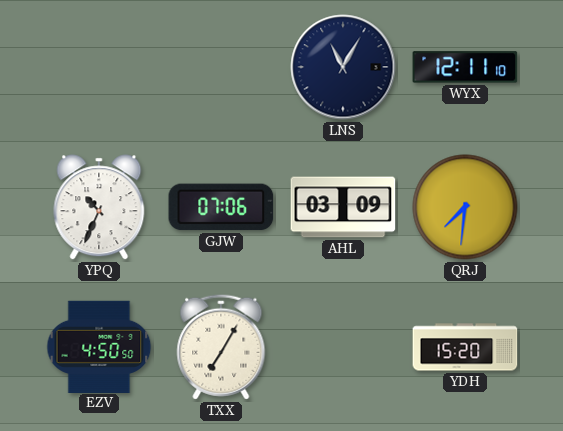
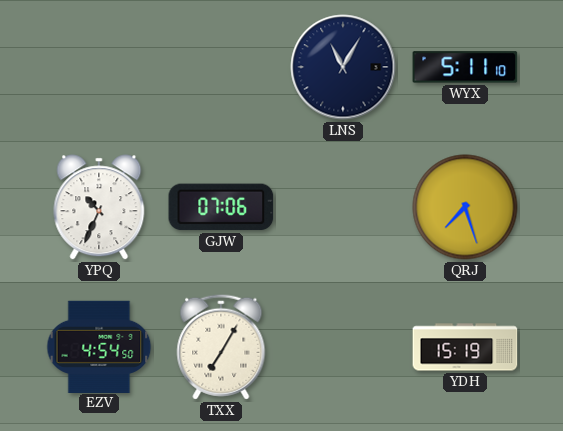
WYX: 12:11 -> 5:11
AHL: 03:09 -> none
QRJ: 7:31 -> 7:27
EZV: 4:50 -> 4:54
YDH: 15:20 -> 15:19
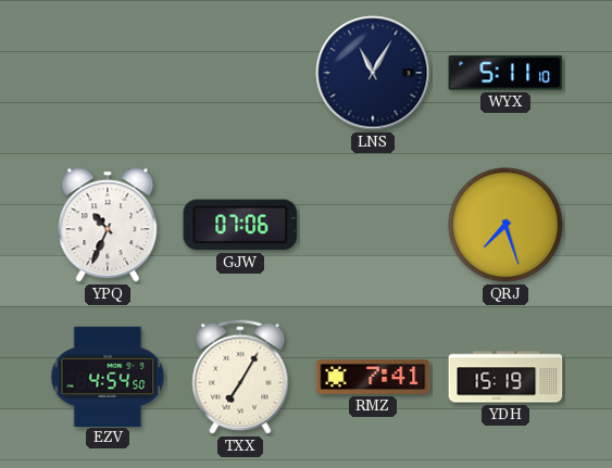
RMZ: none -> 7:41
